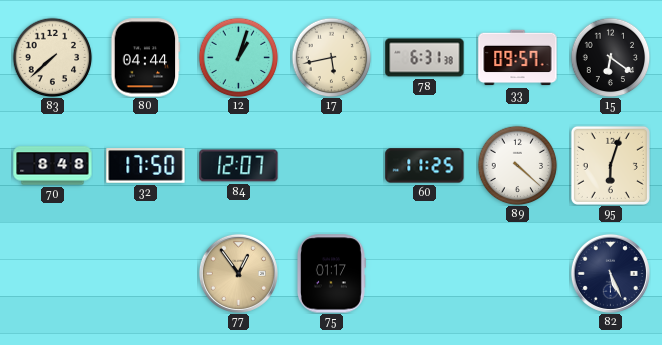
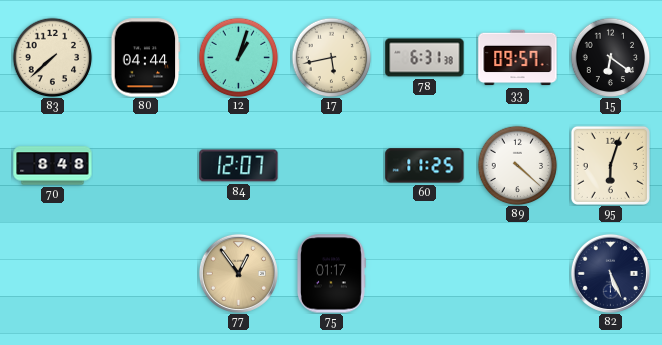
32: 17:50 -> none
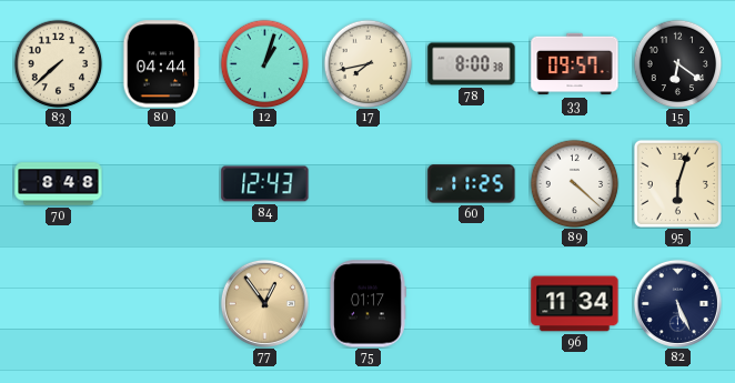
17: 5:43 -> 7:43
78: 6:31 -> 8:00
84: 12:07 -> 12:43
96: none -> 11:34
